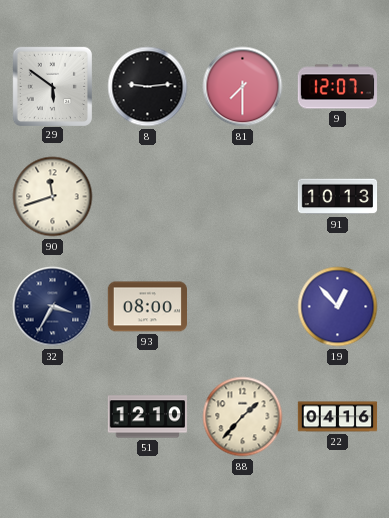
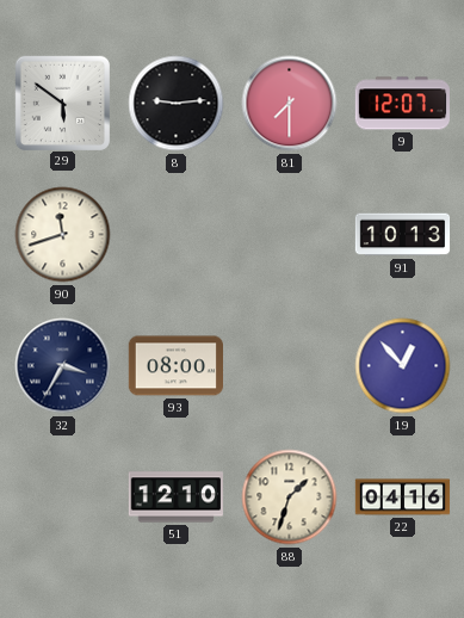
88: 1:37 -> 1:33
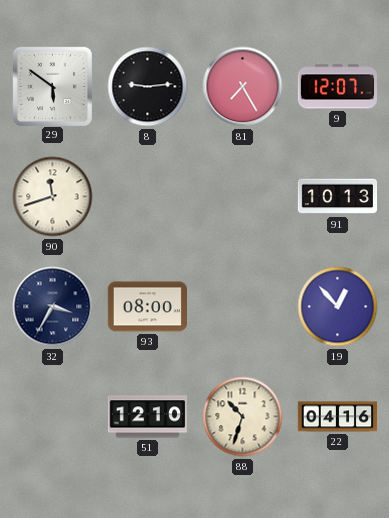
81: 7:30 -> 7:25
88: 1:33 -> 10:33
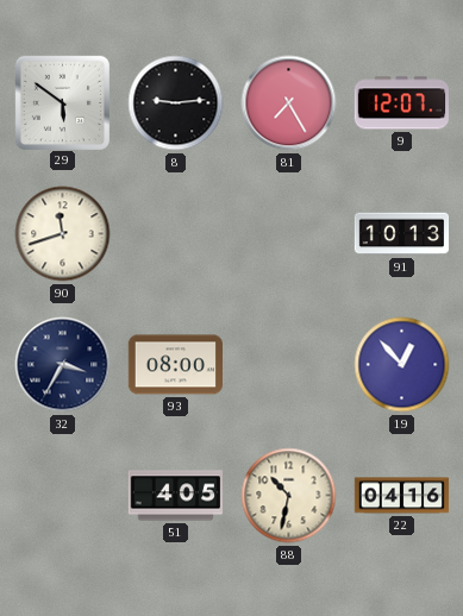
51: 12:10 -> 4:05
88: 10:33 -> 10:32
